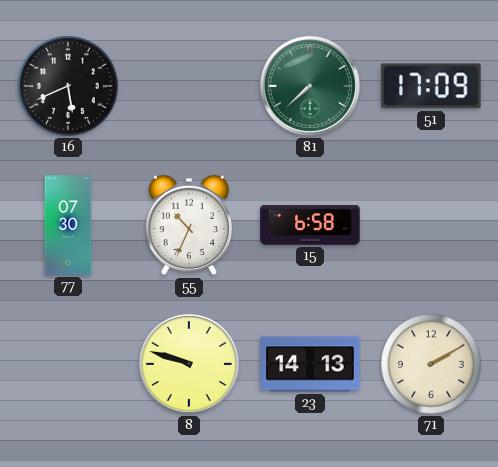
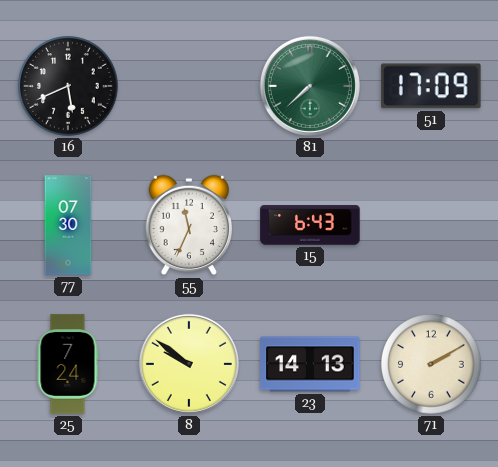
55: 10:34 -> 11:34
15: 6:58 -> 6:43
25: none -> 7:24
8: 9:48 -> 9:51
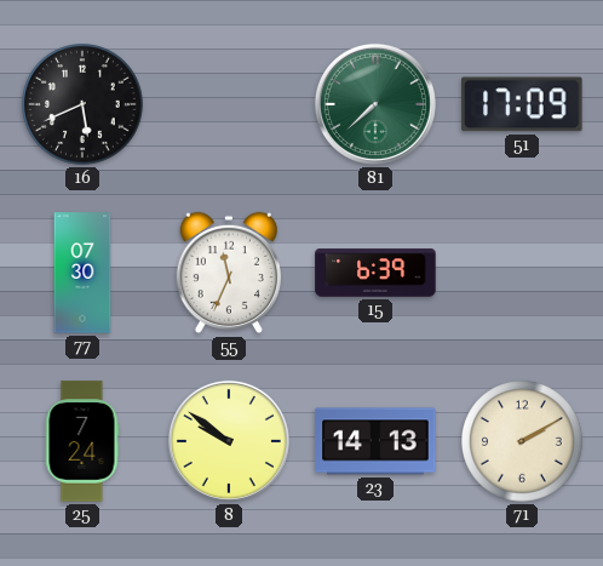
15: 6:43 -> 6:39
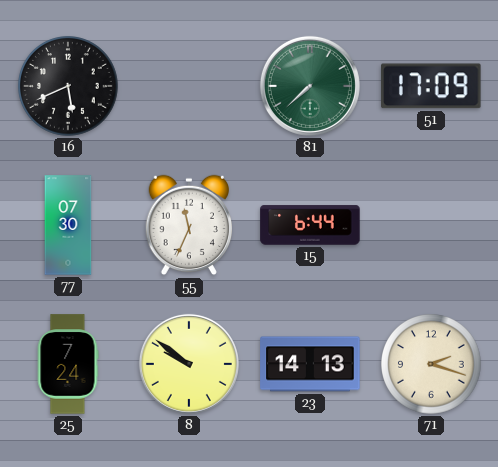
15: 6:39 -> 6:44
71: 2:10 -> 2:18
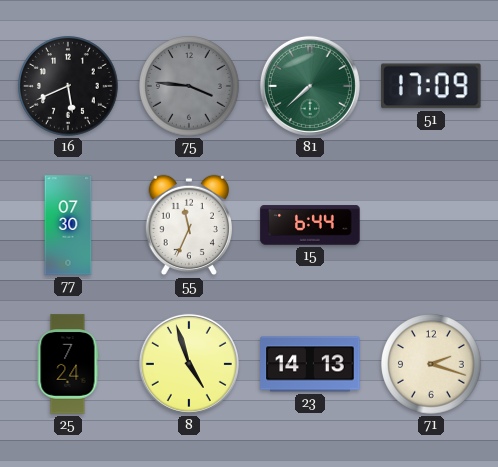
75: none -> 3:46
8: 9:51 -> 4:57
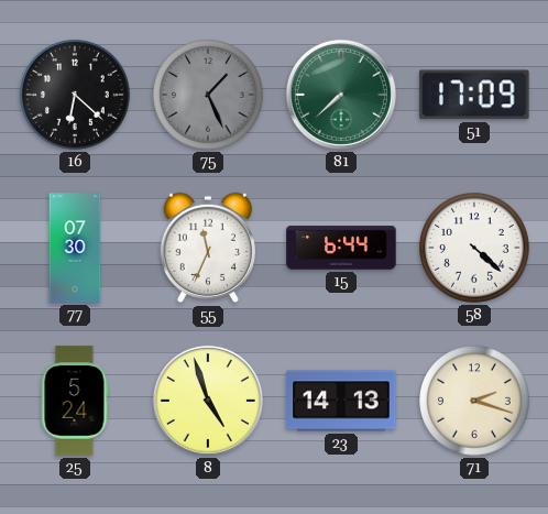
16: 5:41 -> 6:22
75: 3:46 -> 1:26
58: none -> 4:22
25: 7:24 -> 5:24
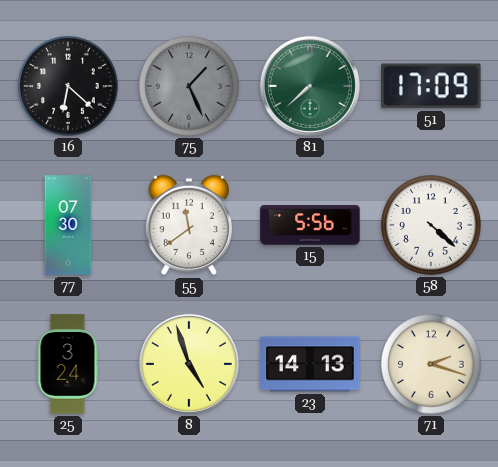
55: 11:34 -> 11:39
15: 6:44 -> 5:56
25: 5:24 -> 3:24
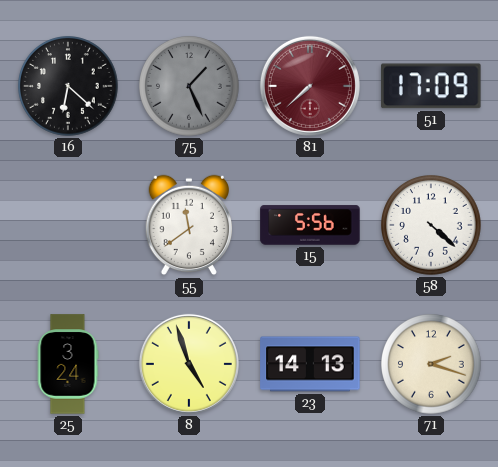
81 dial: green -> burgundy
77: 07:30 -> none
